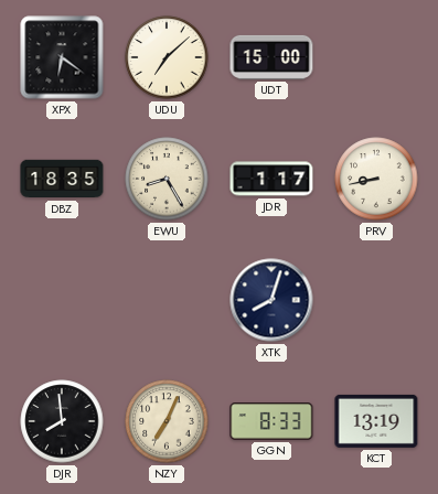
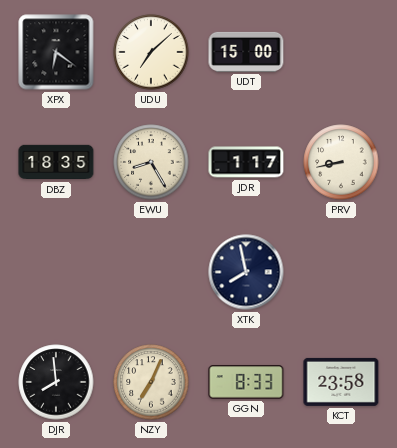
XTK: 8:03 -> 7:58
KCT: 13:19 -> 23:58
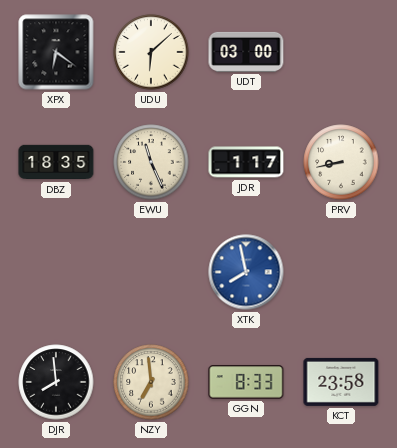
UDU: 7:08 -> 6:08
UDT: 15:00 -> 03:00
EWU: 8:25 -> 11:26
XTK dial: navy -> blue
NZY: 7:04 -> 6:59
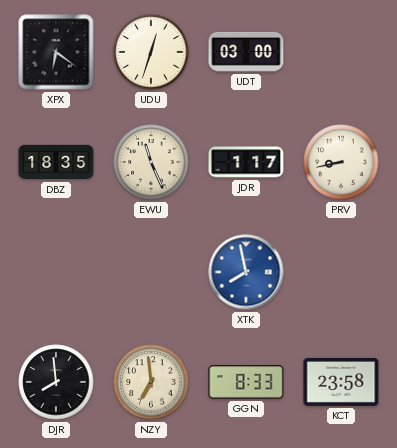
UDU: 6:08 -> 12:33
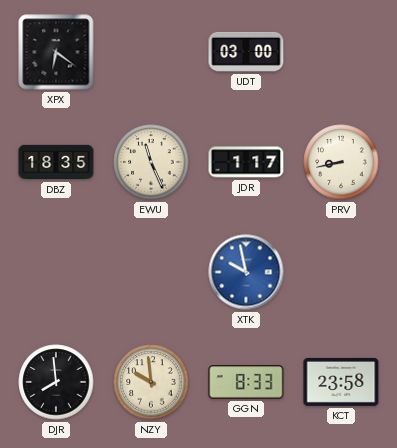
UDU: 12:33 -> none
XTK: 7:58 -> 9:58
NZY: 6:59 -> 9:59
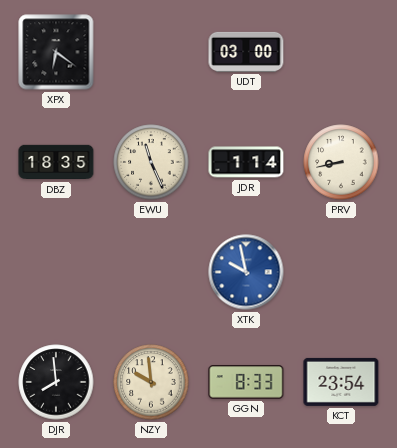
JDR: 1:17 -> 1:14
KCT: 23:58 -> 23:54
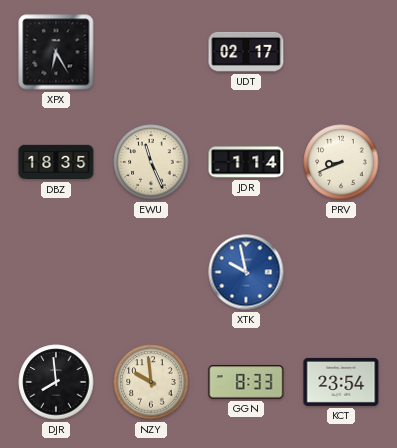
XPX: 6:21 -> 6:25
UDT: 03:00 -> 02:17
PRV: 8:43 -> 8:41
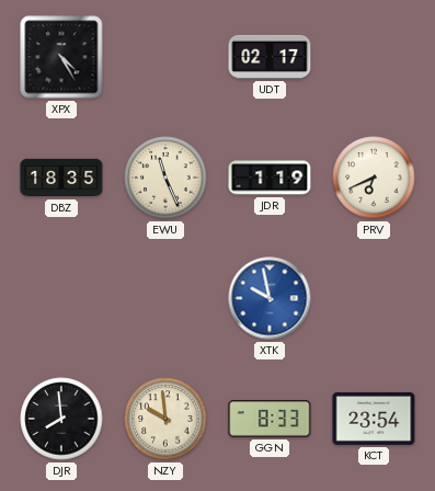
XPX: 6:25 -> 4:25
JDR: 1:14 -> 1:19
PRV: 8:41 -> 6:41
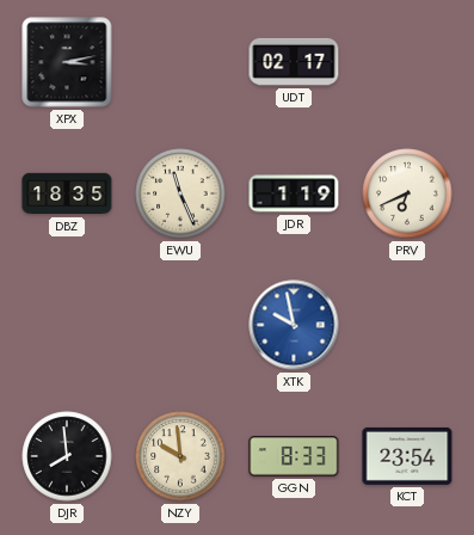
XPX: 4:25 -> 3:13
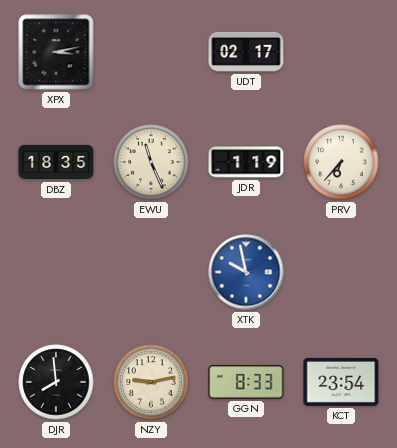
PRV: 6:41 -> 6:37
NZY: 9:59 -> 9:13
